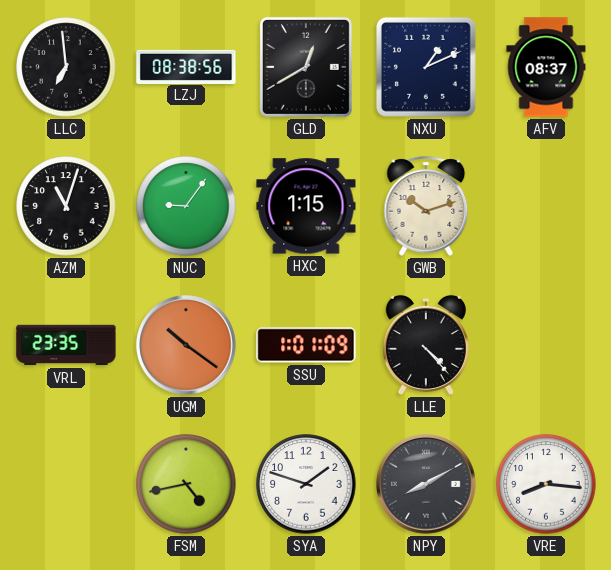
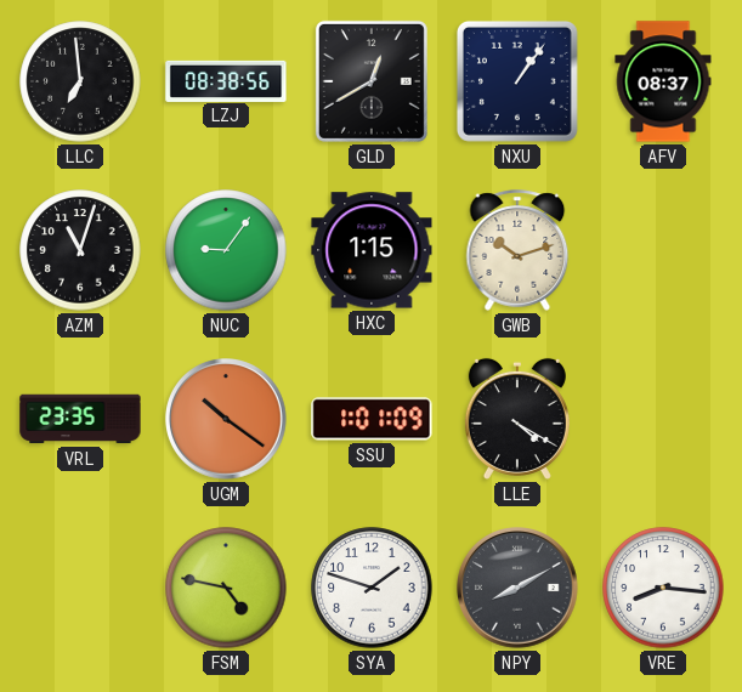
NXU: 1:11 -> 1:06
LLE: 4:23 -> 4:20
FSM: 4:43 -> 4:47
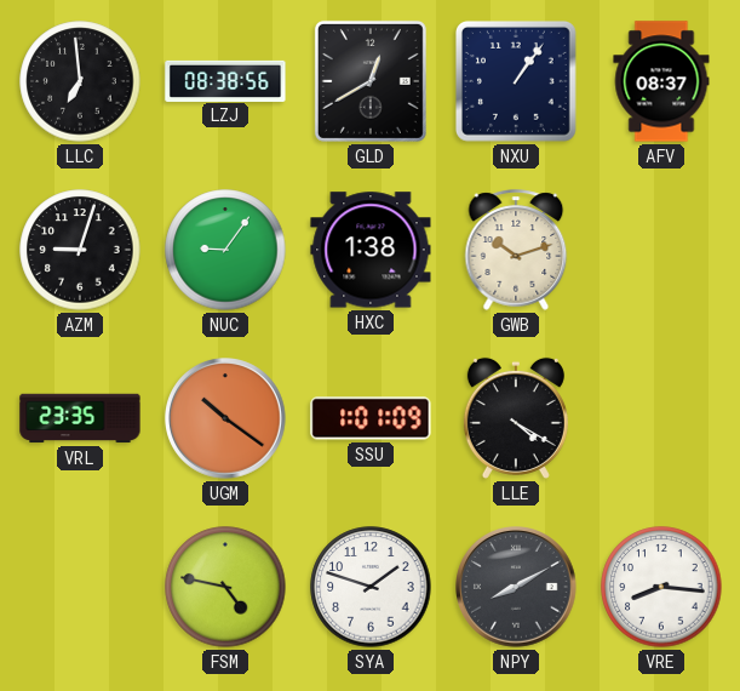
AZM: 11:03 -> 9:03
HXC: 1:15 -> 1:38
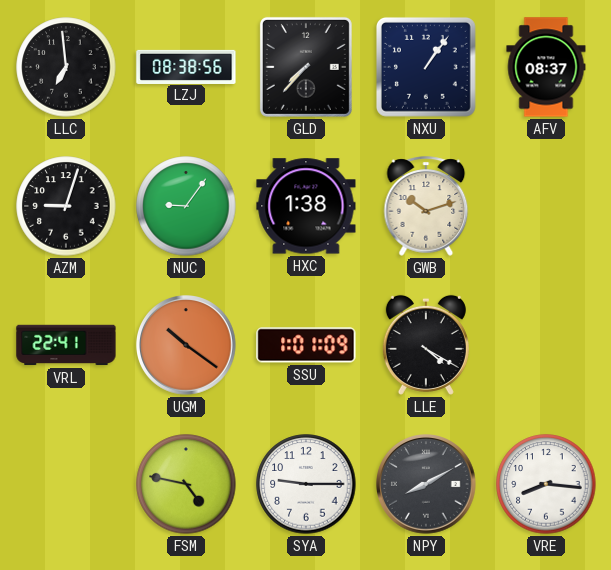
GLD: 12:40 -> 7:37
VRL: 23:35 -> 22:41
SYA: 1:48 -> 9:15
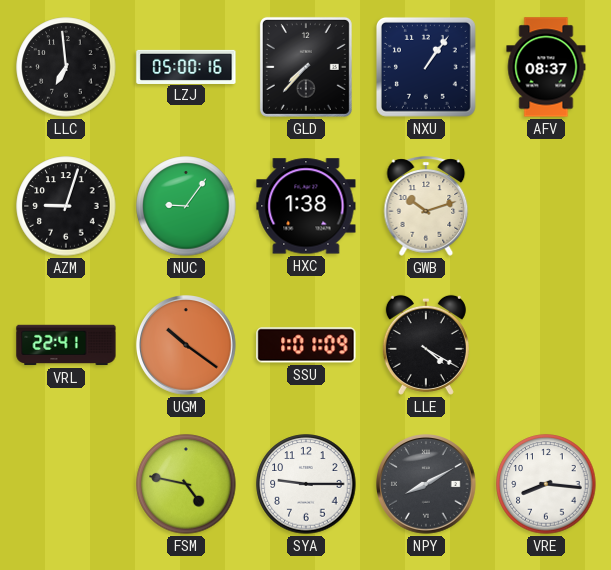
LZJ: 08:38 -> 05:00
